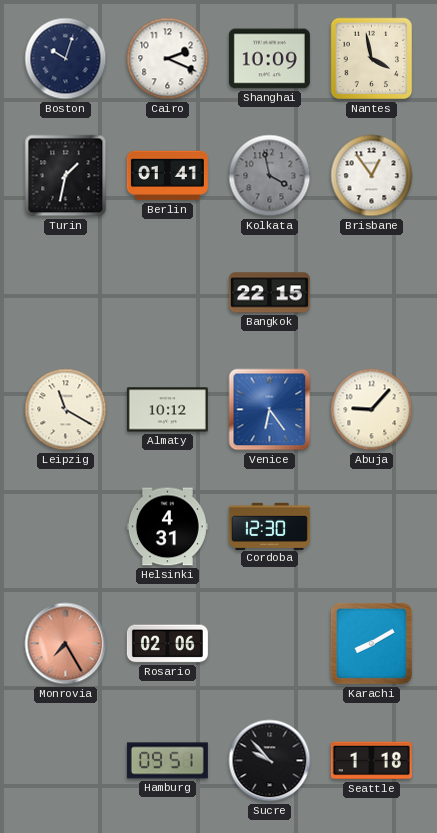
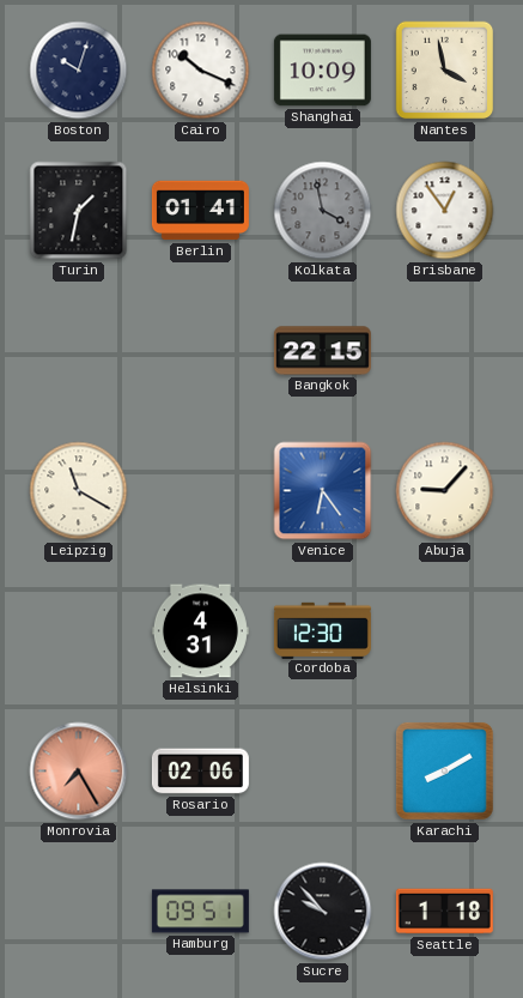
Cairo: 2:19 -> 10:19
Almaty: 10:12 -> none
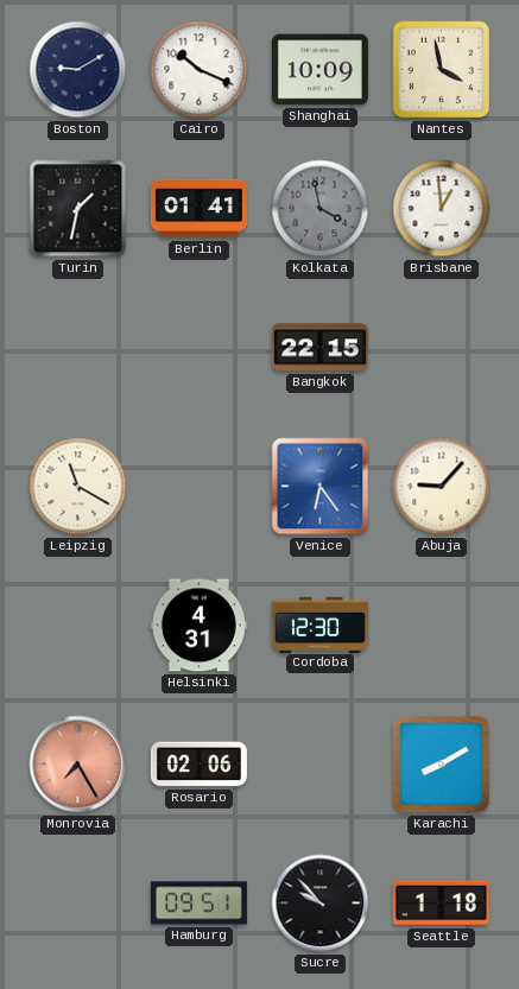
Boston: 10:03 -> 9:10
Brisbane: 12:54 -> 12:59
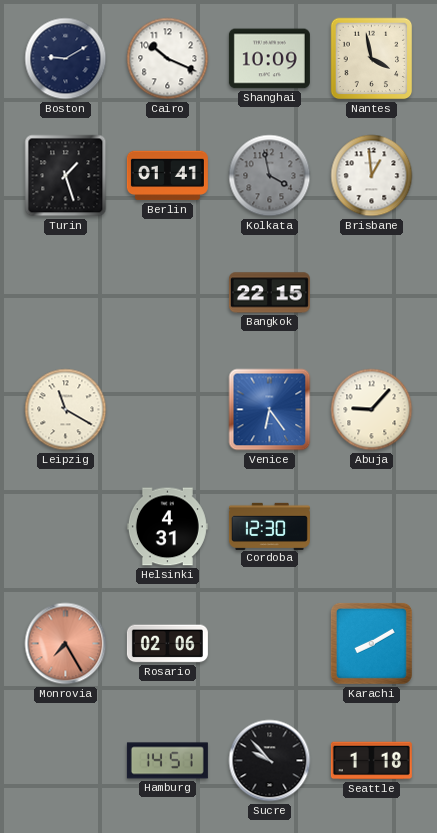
Turin: 1:32 -> 1:27
Hamburg: 09:51 -> 14:51
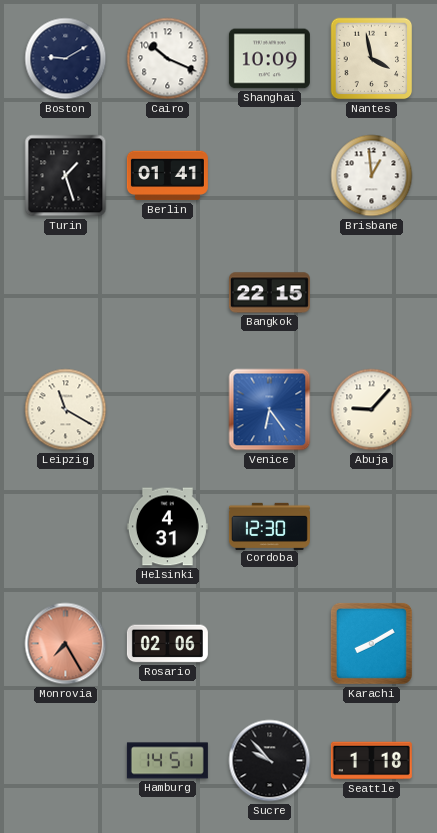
Kolkata: 3:58 -> none
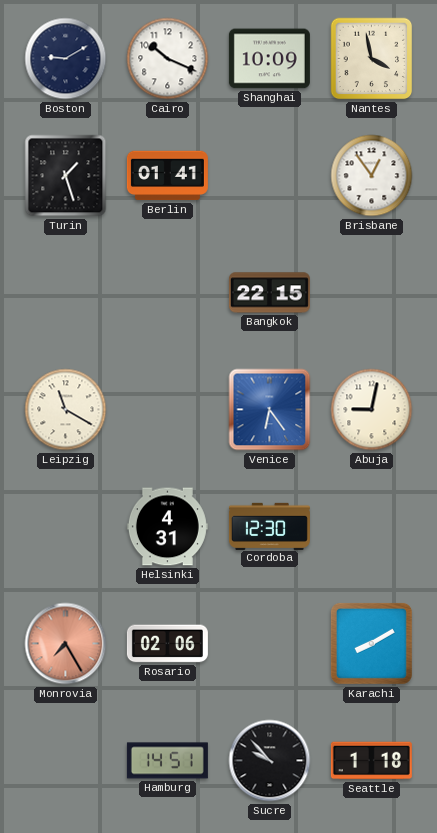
Brisbane: 12:59 -> 12:54
Abuja: 9:07 -> 9:02
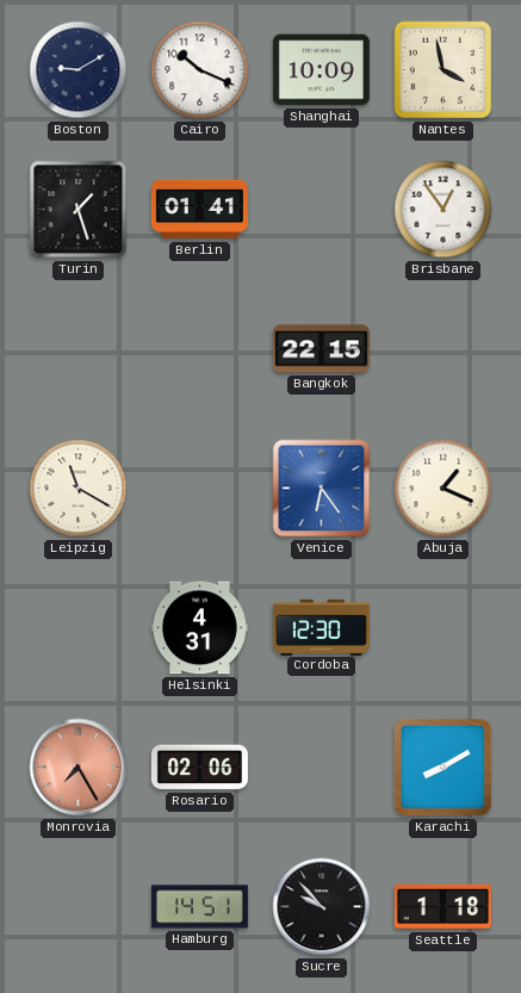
Abuja: 9:02 -> 1:19
